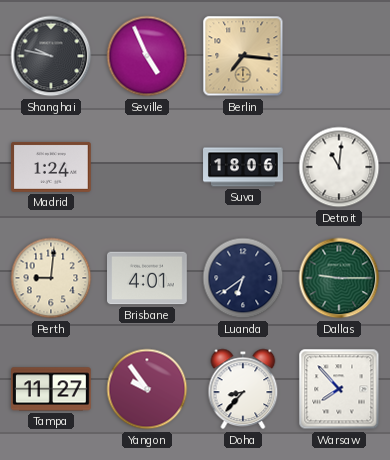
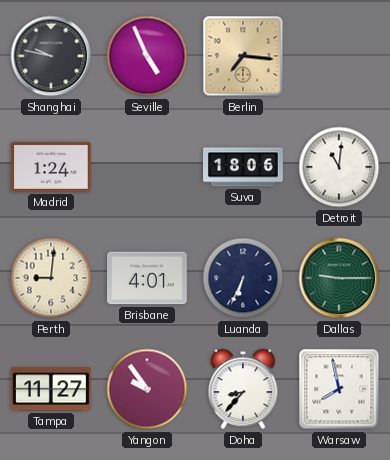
Luanda: 6:39 -> 6:34
Warsaw: 7:53 -> 7:58
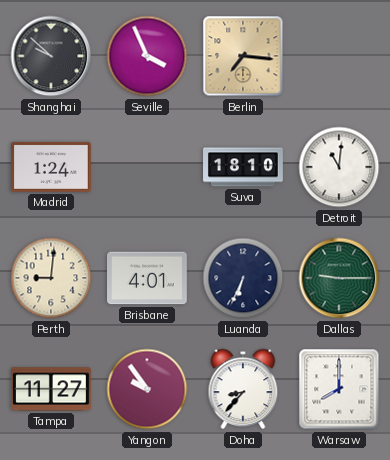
Shanghai: 9:47 -> 9:52
Seville: 4:56 -> 3:56
Suva: 18:06 -> 18:10
Warsaw: 7:58 -> 8:00
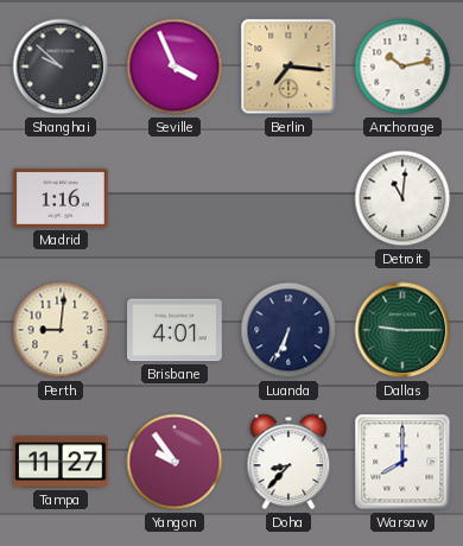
Anchorage: none -> 10:13
Madrid: 1:24 -> 1:16
Suva: 18:10 -> none
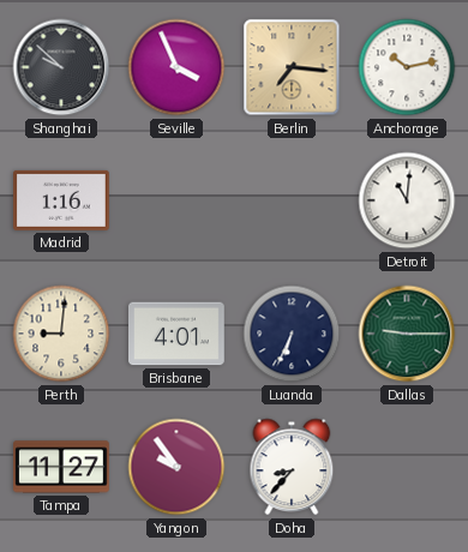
Warsaw: 8:00 -> none
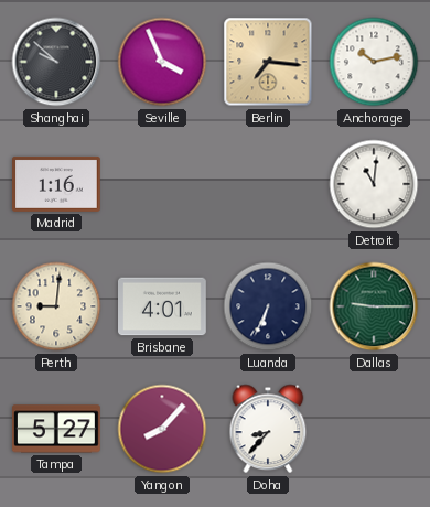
Tampa: 11:27 -> 5:27
Yangon: 9:54 -> 8:07
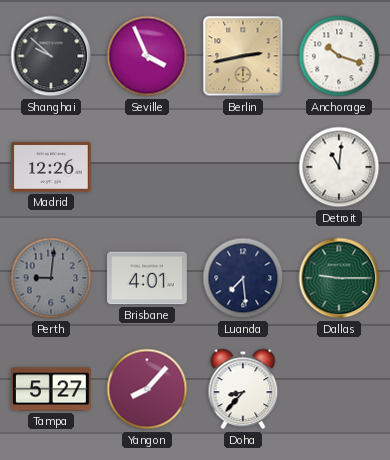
Berlin: 7:16 -> 2:43
Anchorage: 10:13 -> 10:18
Madrid: 1:16 -> 12:26
Perth dial: cream -> grey
Luanda: 6:34 -> 7:29
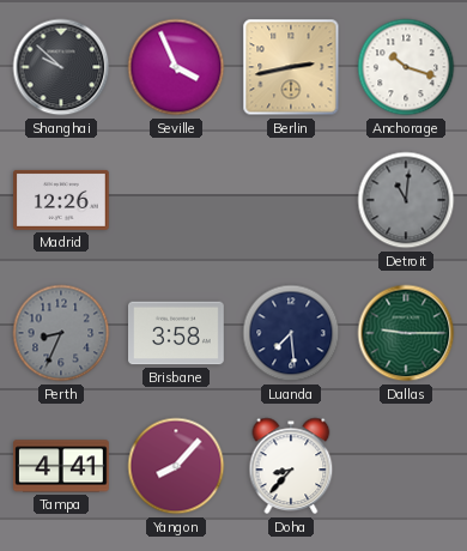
Detroit dial: white -> grey
Perth: 9:01 -> 8:34
Brisbane: 4:01 -> 3:58
Tampa: 5:27 -> 4:41
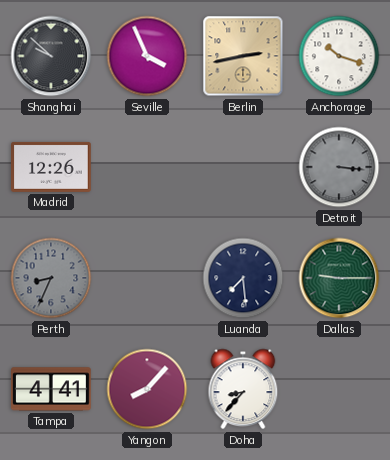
Detroit: 11:01 -> 3:16
Brisbane: 3:58 -> none
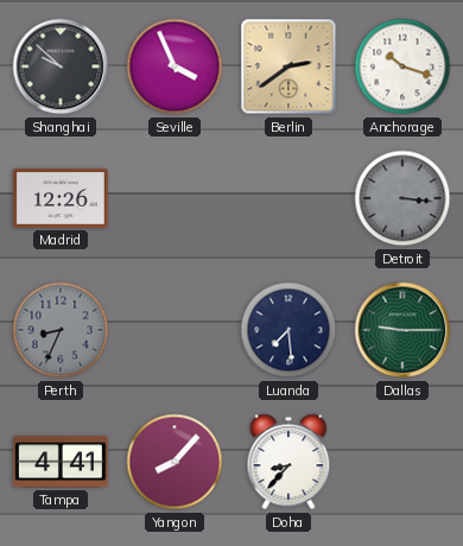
Berlin: 2:43 -> 2:39
